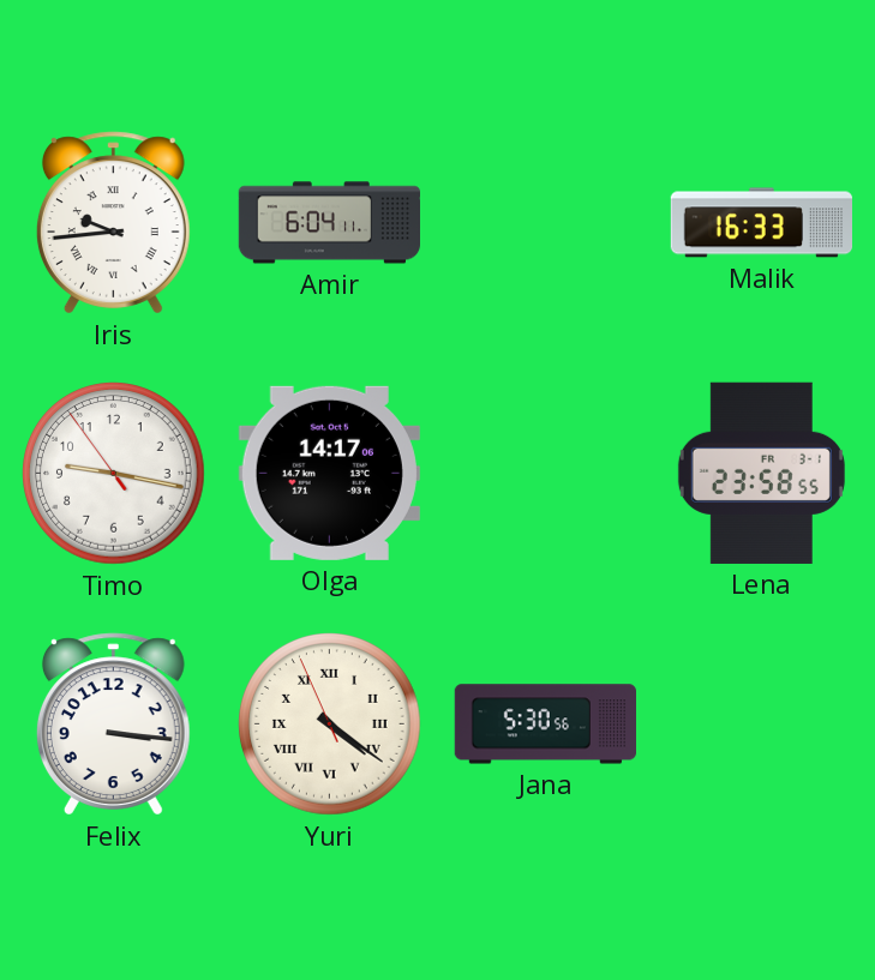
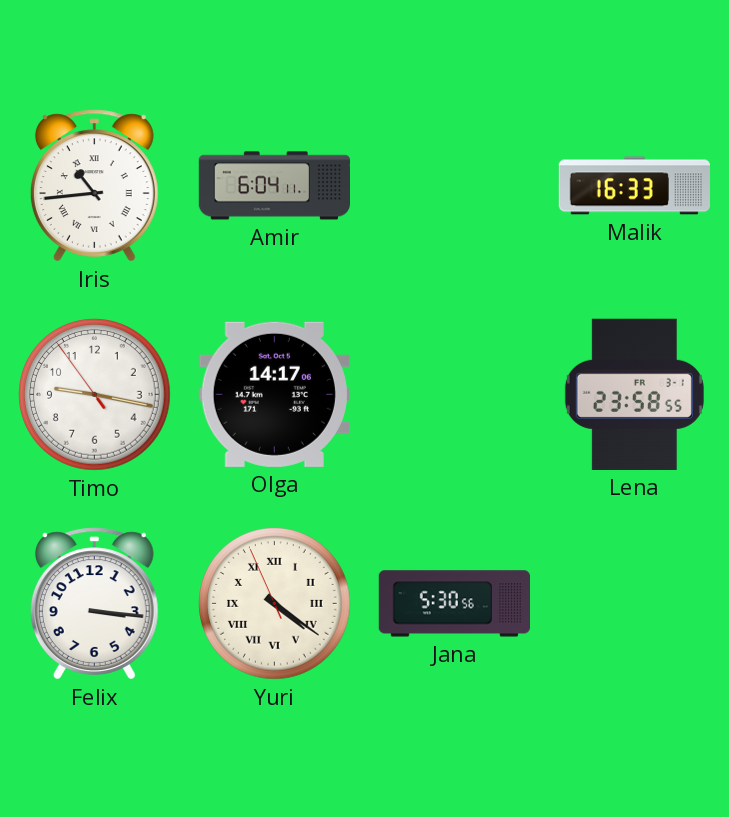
Iris: 9:44 -> 10:44
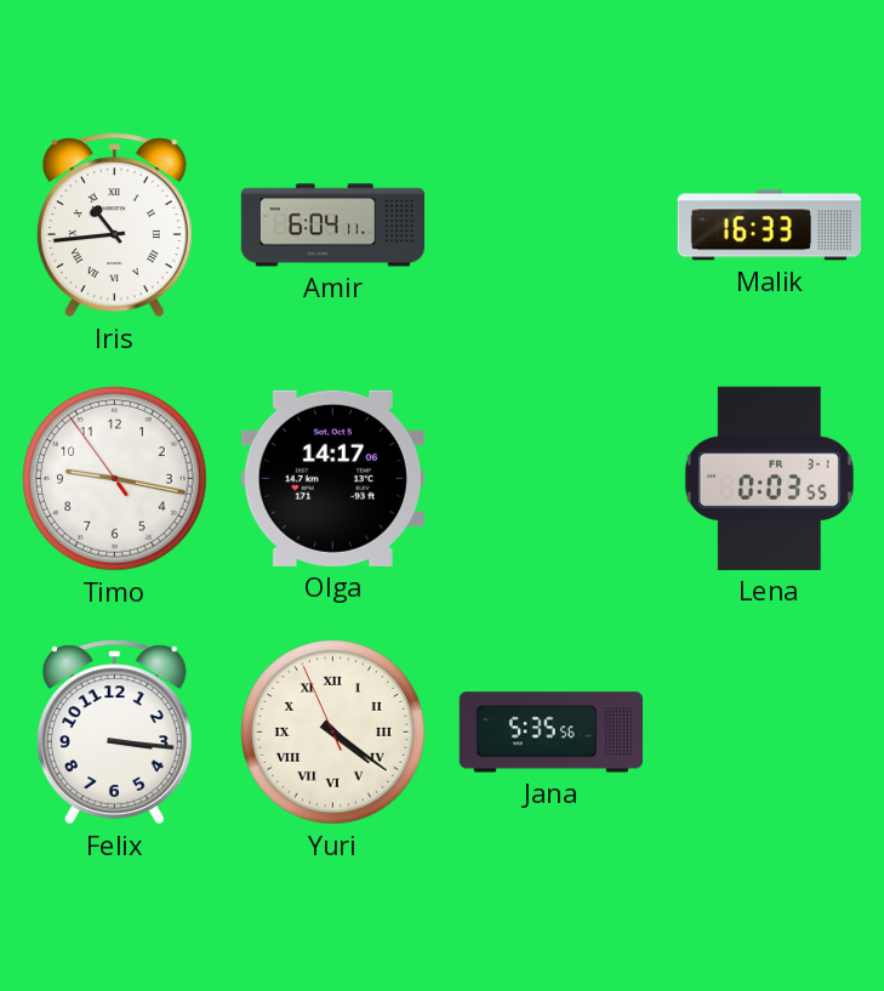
Lena: 23:58 -> 0:03
Jana: 5:30 -> 5:35
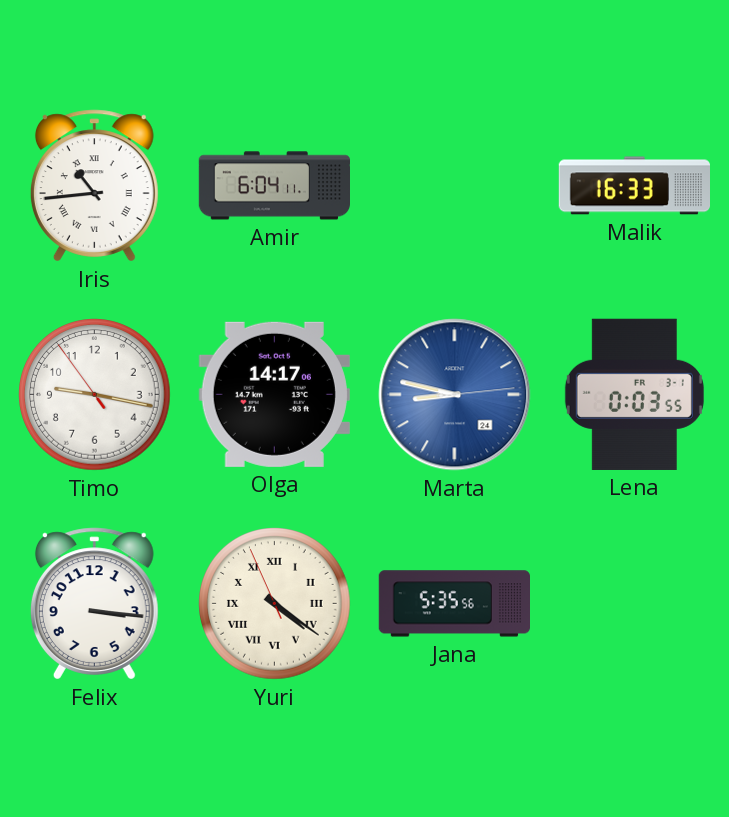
Marta: none -> 8:47
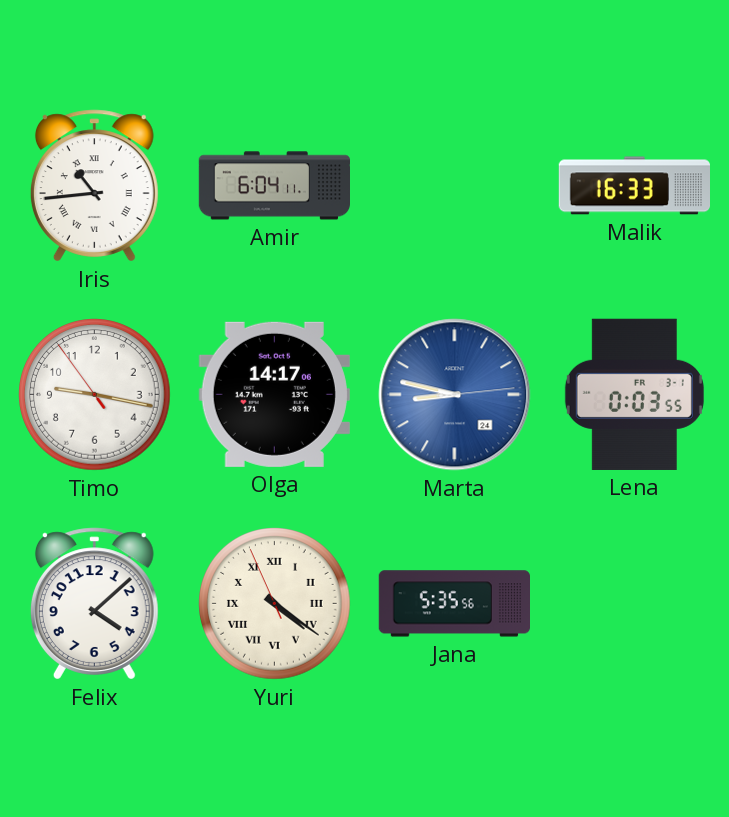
Felix: 3:16 -> 4:08
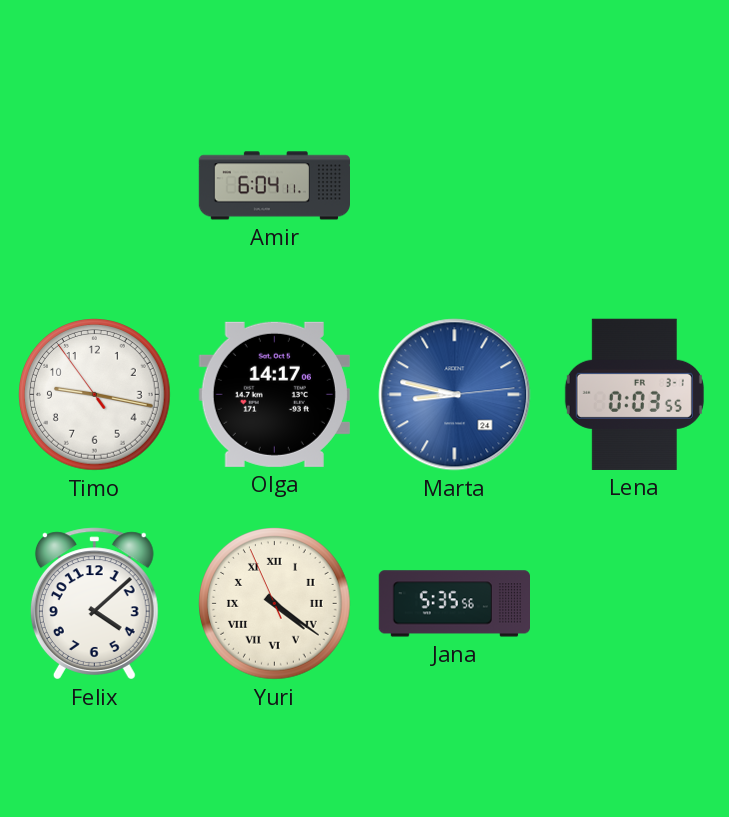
Iris: 10:44 -> none
Malik: 16:33 -> none
